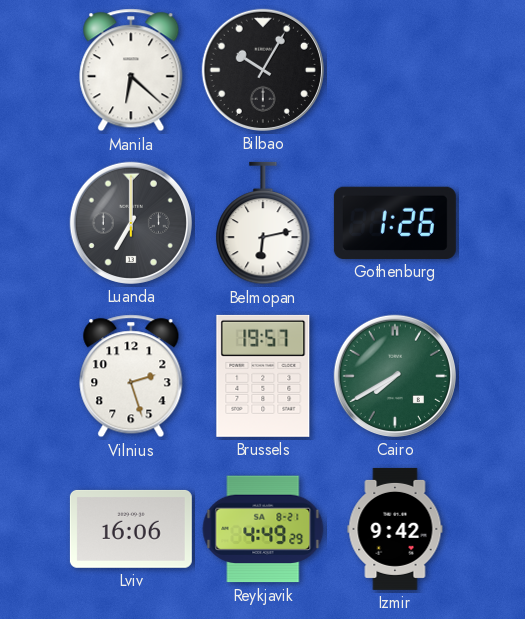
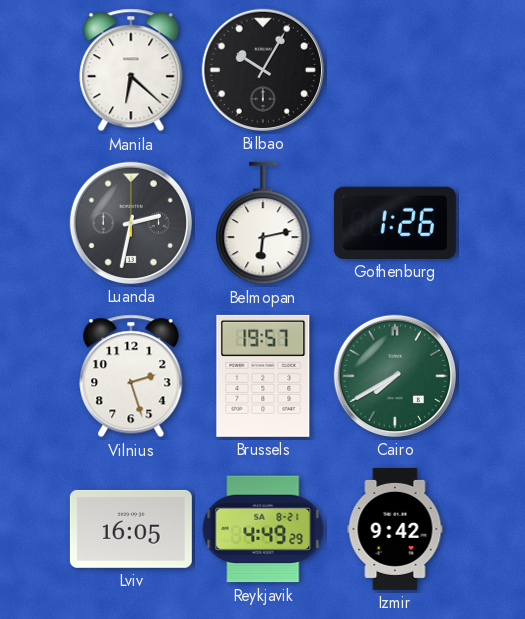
Luanda: 7:00 -> 2:32
Lviv: 16:06 -> 16:05
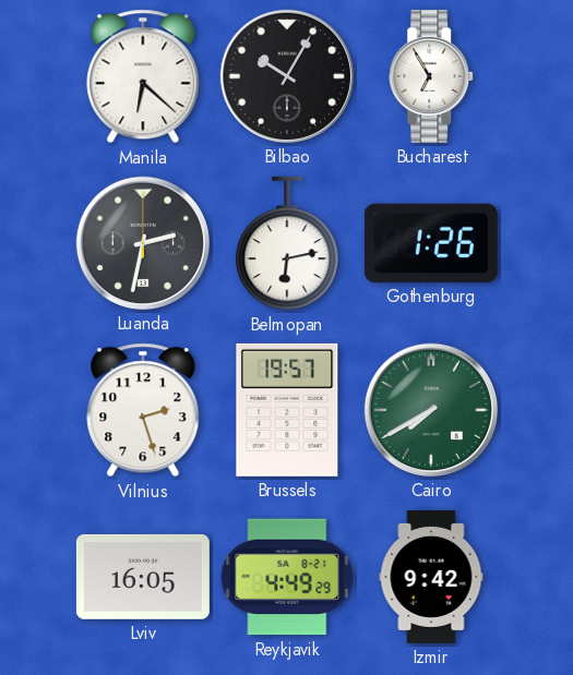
Bucharest: none -> 6:55
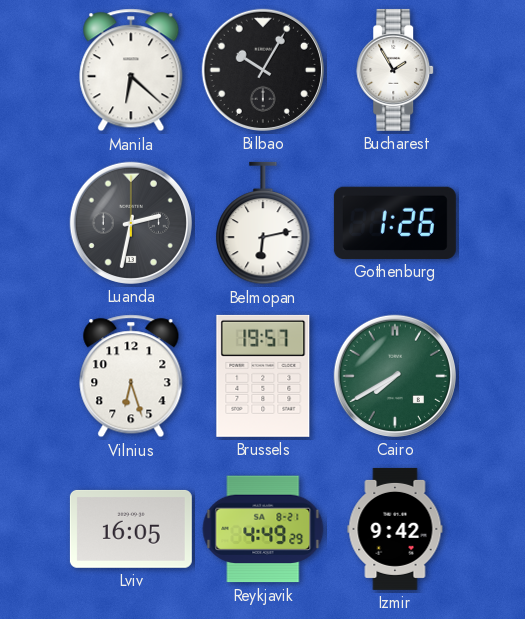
Bucharest: 6:55 -> 1:55
Vilnius: 2:27 -> 6:27
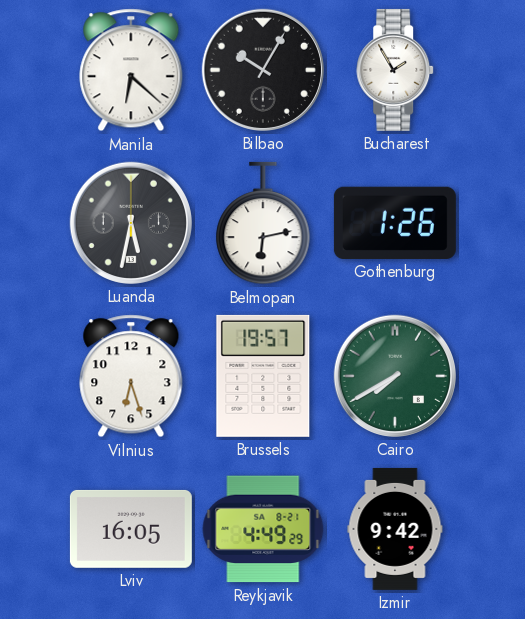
Luanda: 2:32 -> 5:32
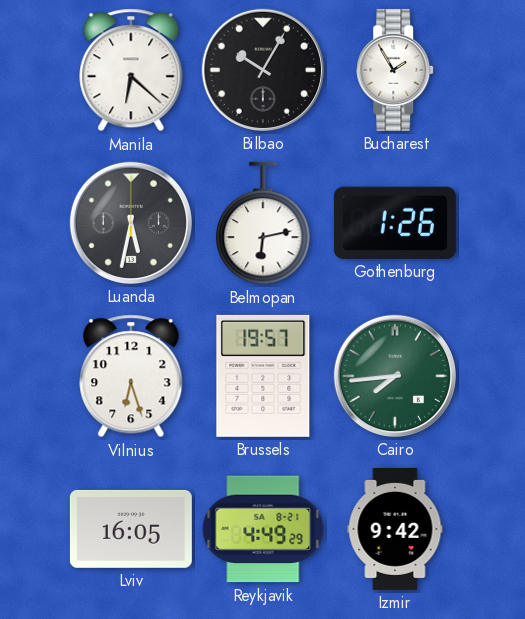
Cairo: 7:40 -> 7:44
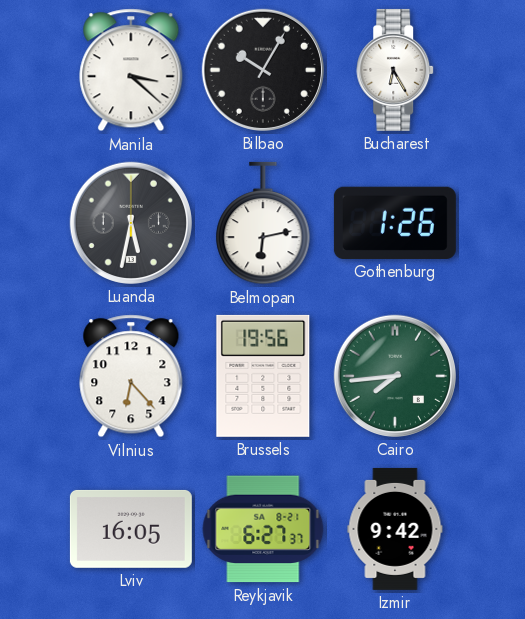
Manila: 6:22 -> 3:22
Bucharest: 1:55 -> 6:25
Vilnius: 6:27 -> 6:23
Brussels: 19:57 -> 19:56
Reykjavik: 4:49 -> 6:27
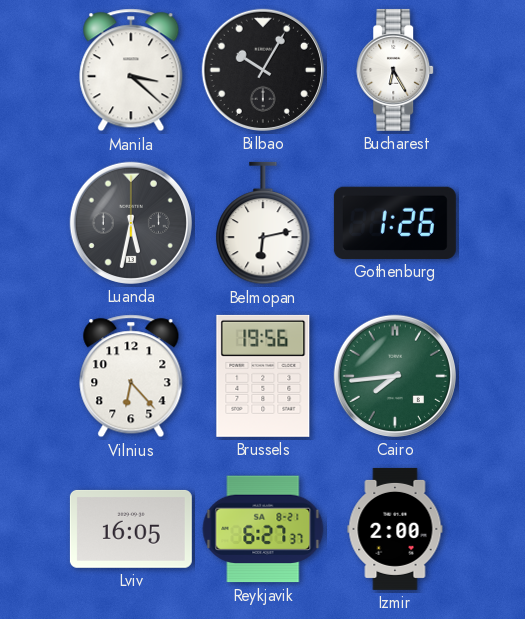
Izmir: 9:42 -> 2:00
